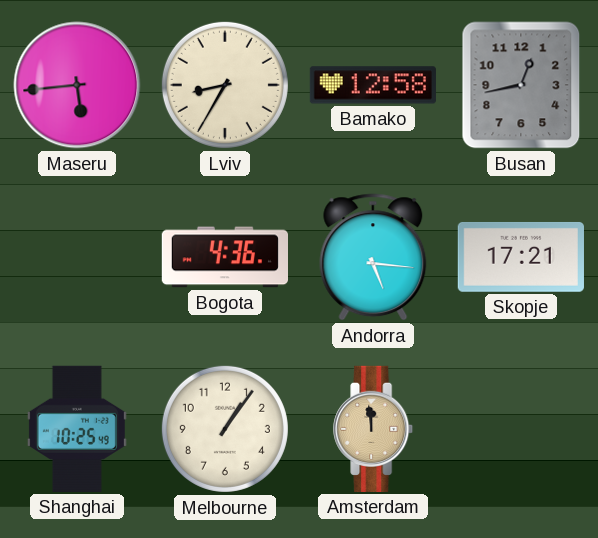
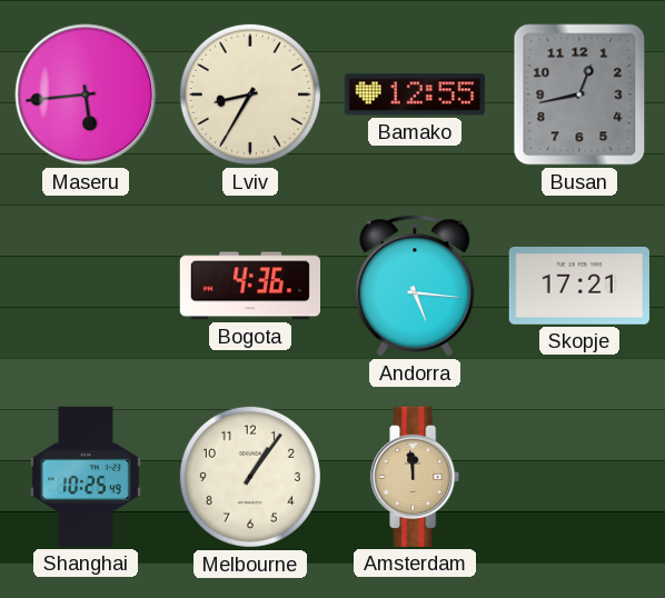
Bamako: 12:58 -> 12:55
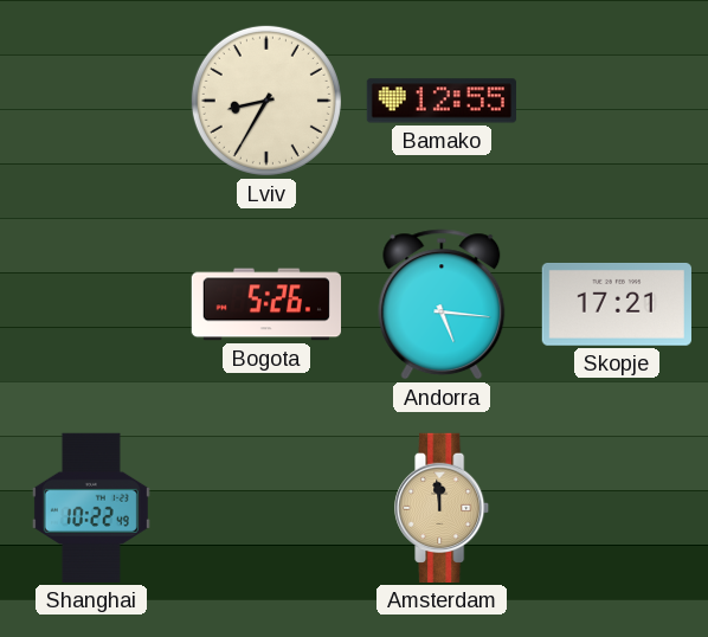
Maseru: 5:44 -> none
Busan: 12:43 -> none
Bogota: 4:36 -> 5:26
Shanghai: 10:25 -> 10:22
Melbourne: 1:06 -> none
